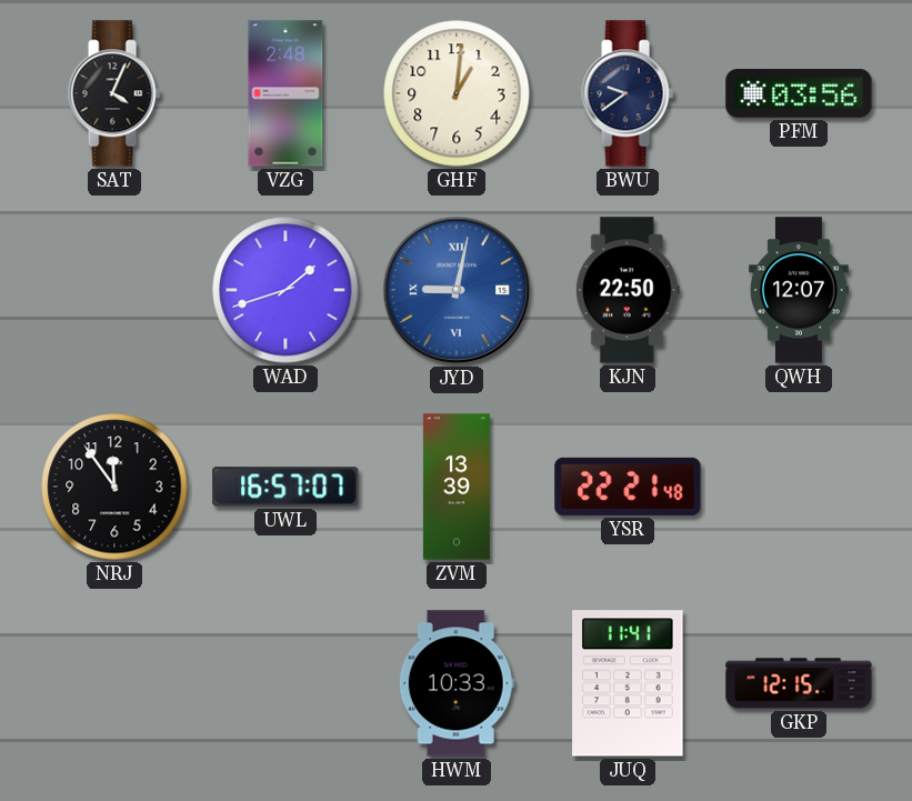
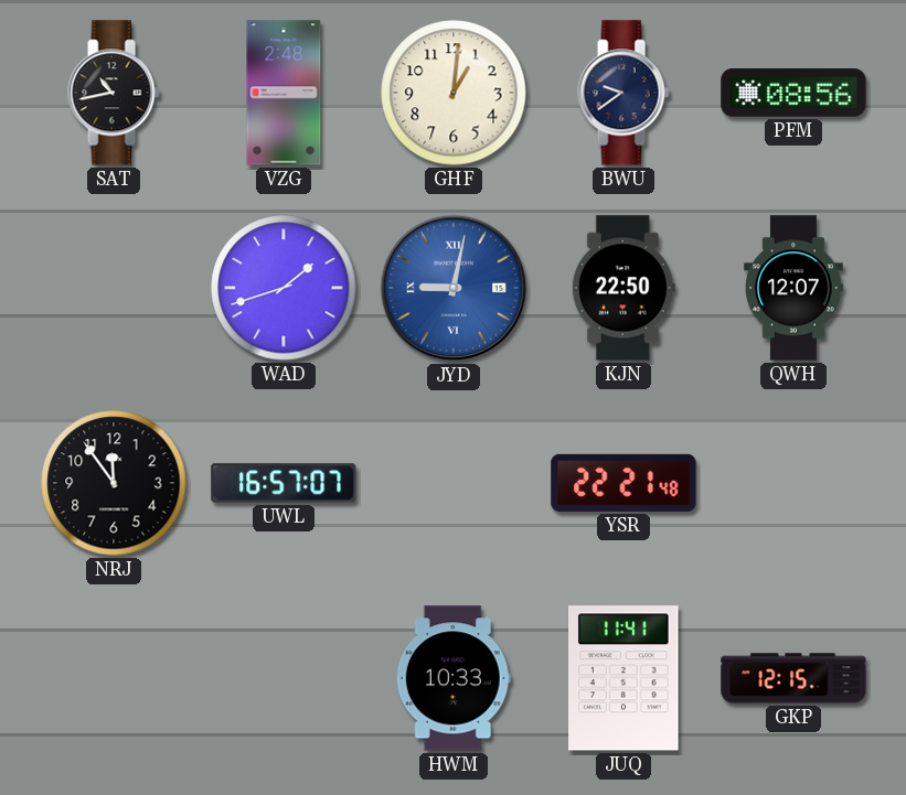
SAT: 4:04 -> 10:43
PFM: 03:56 -> 08:56
ZVM: 13:39 -> none
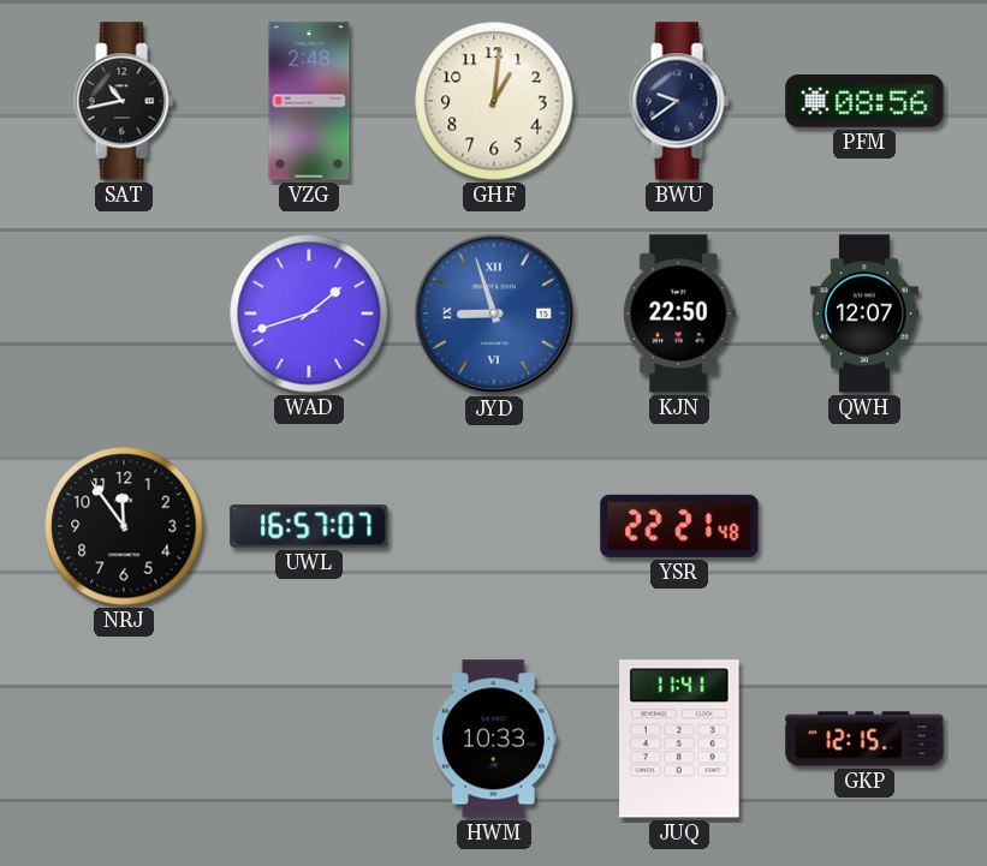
JYD: 9:02 -> 8:57
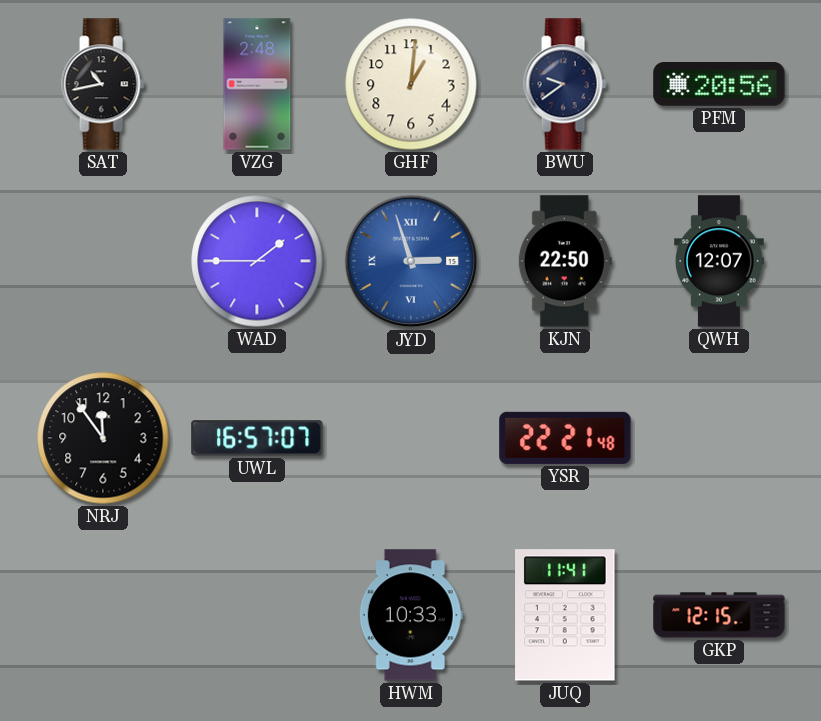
PFM: 08:56 -> 20:56
WAD: 1:42 -> 1:45
JYD: 8:57 -> 2:57
